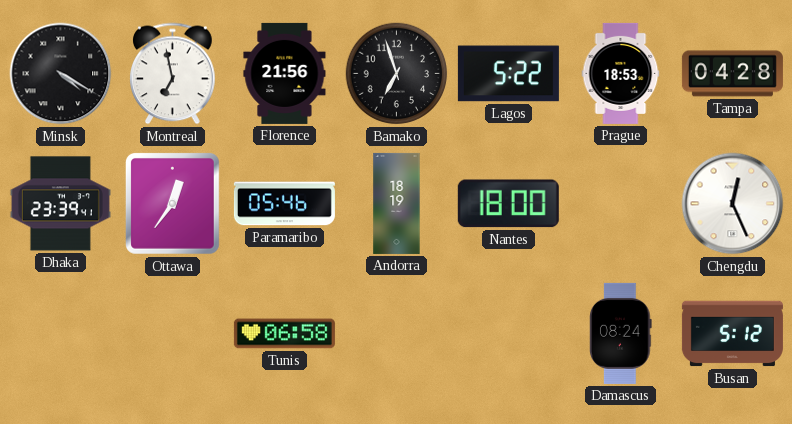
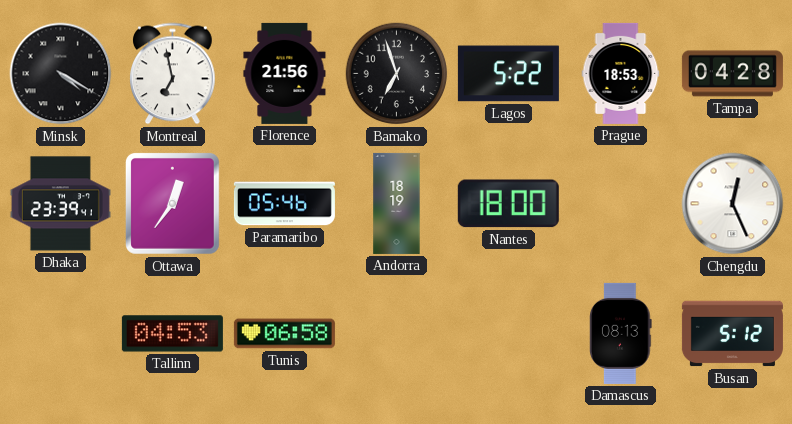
Tallinn: none -> 04:53
Damascus: 08:24 -> 08:13
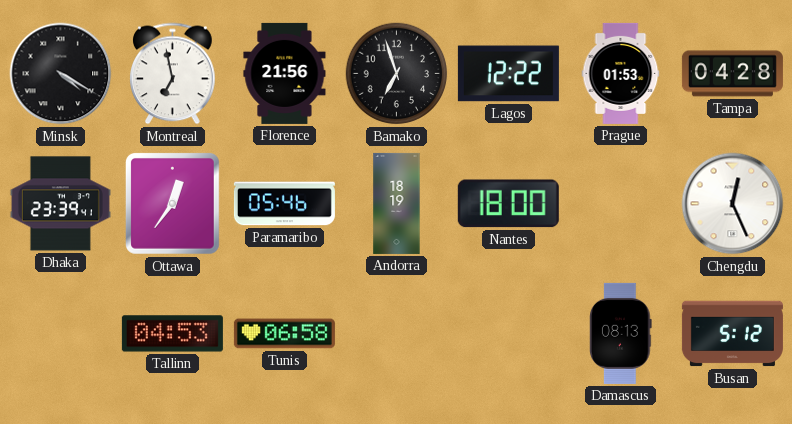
Lagos: 5:22 -> 12:22
Prague: 18:53 -> 01:53
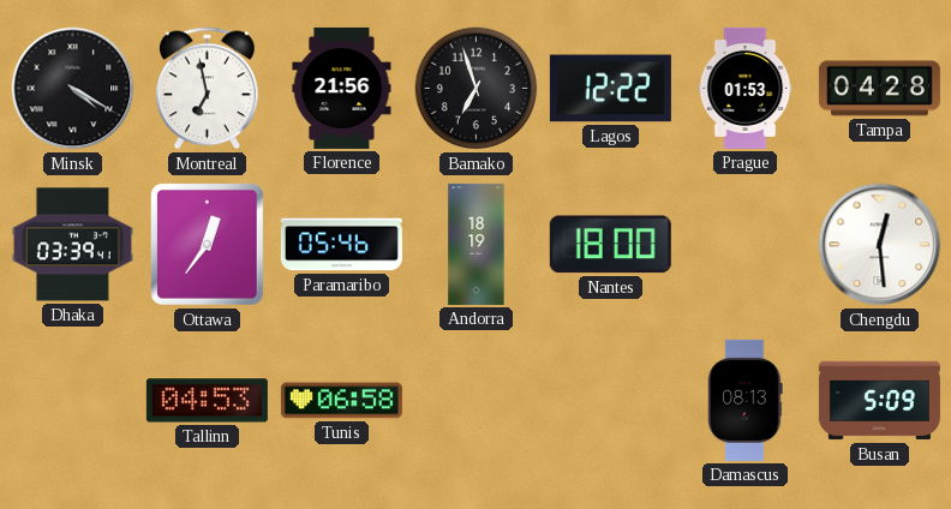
Dhaka: 23:39 -> 03:39
Chengdu: 12:26 -> 12:29
Busan: 5:12 -> 5:09
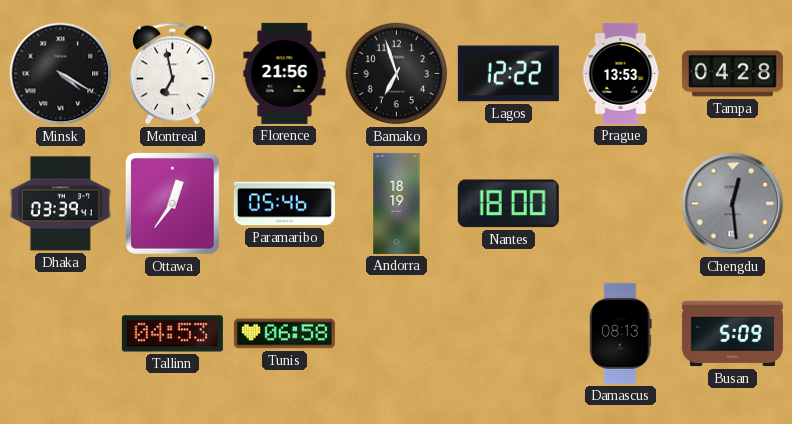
Prague: 01:53 -> 13:53
Chengdu dial: white -> grey
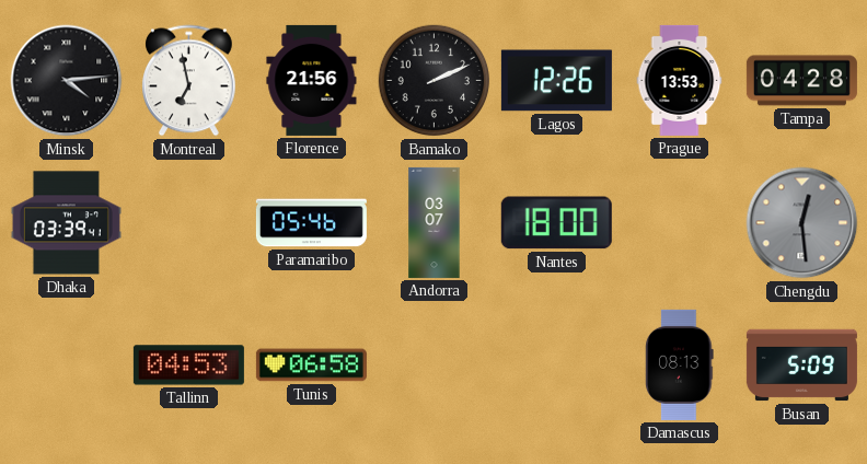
Minsk: 4:20 -> 4:14
Bamako: 6:57 -> 2:11
Lagos: 12:22 -> 12:26
Ottawa: 12:36 -> none
Andorra: 18:19 -> 03:07
